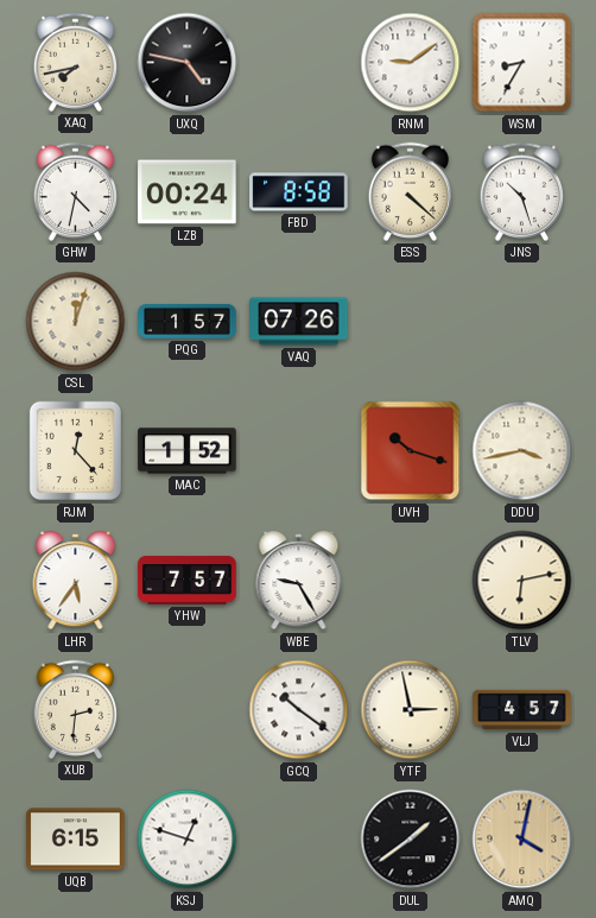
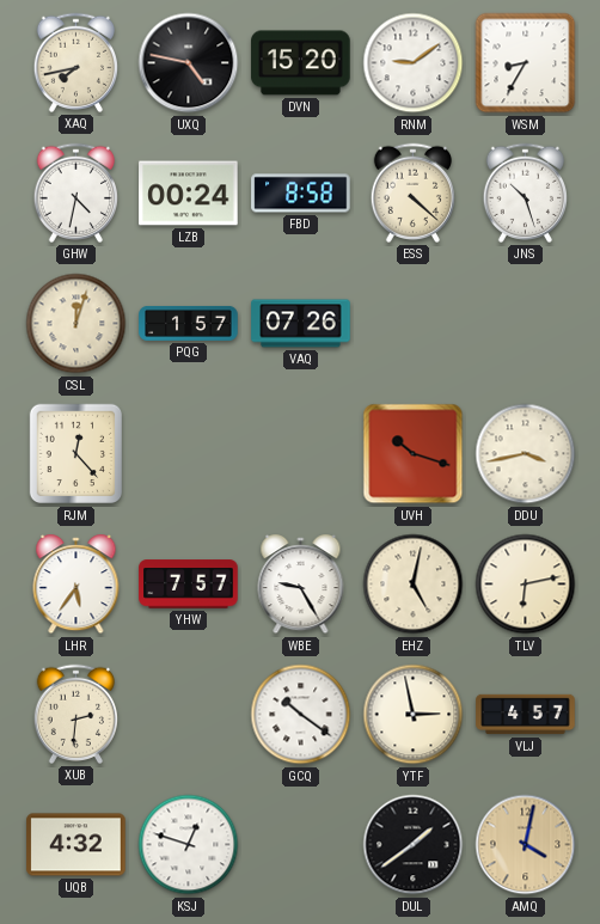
DVN: none -> 15:20
MAC: 1:52 -> none
EHZ: none -> 5:02
UQB: 6:15 -> 4:32
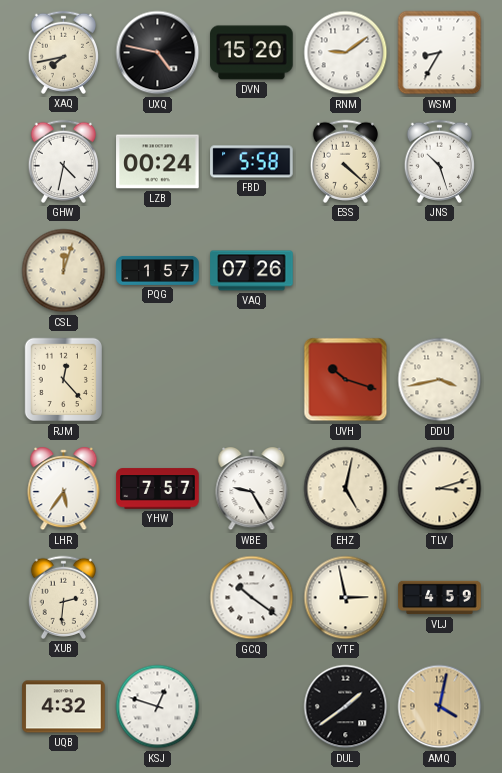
FBD: 8:58 -> 5:58
TLV: 6:13 -> 3:12
VLJ: 4:57 -> 4:59
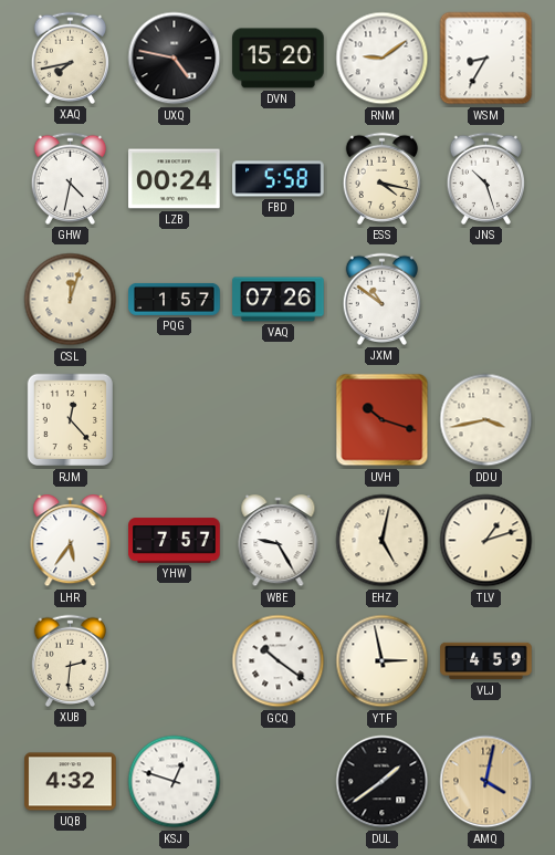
ESS: 4:22 -> 4:17
JXM: none -> 10:51
TLV: 3:12 -> 1:12
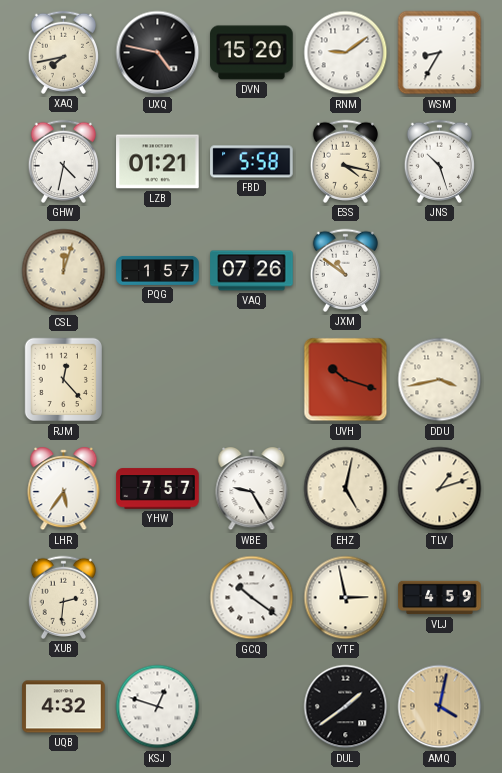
LZB: 00:24 -> 01:21
